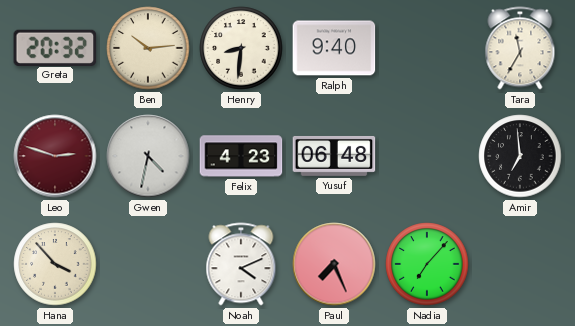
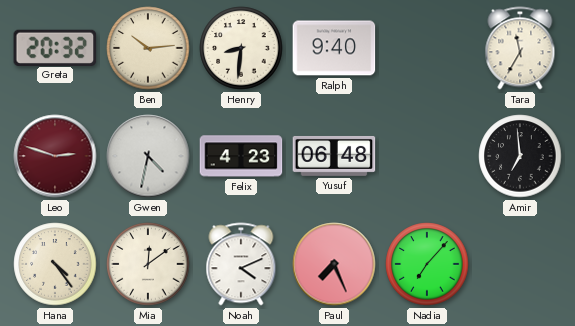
Hana: 3:53 -> 4:24
Mia: none -> 12:09
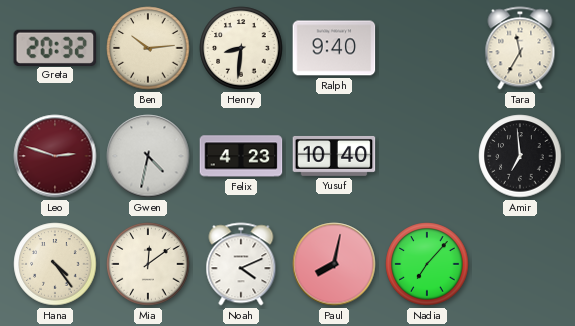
Yusuf: 06:48 -> 10:40
Paul: 7:26 -> 8:02
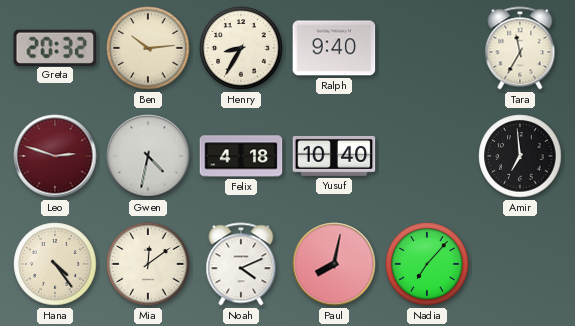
Henry: 8:31 -> 8:35
Felix: 4:23 -> 4:18
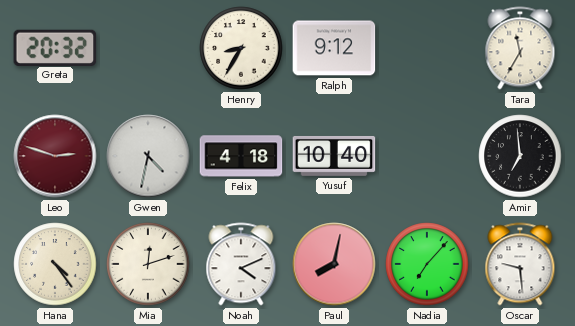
Ben: 10:14 -> none
Ralph: 9:40 -> 9:12
Mia: 12:09 -> 12:12
Oscar: none -> 9:29
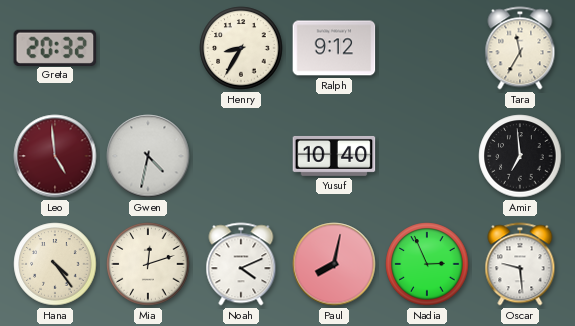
Leo: 2:48 -> 4:59
Felix: 4:18 -> none
Nadia: 7:07 -> 2:56
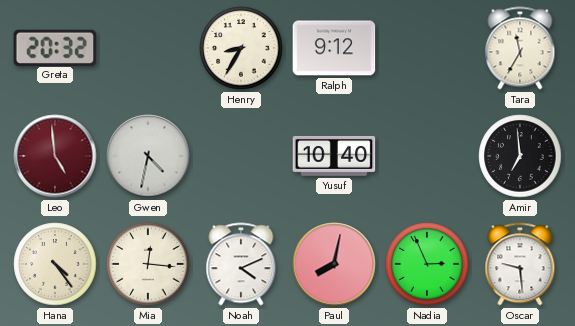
Mia: 12:12 -> 12:16
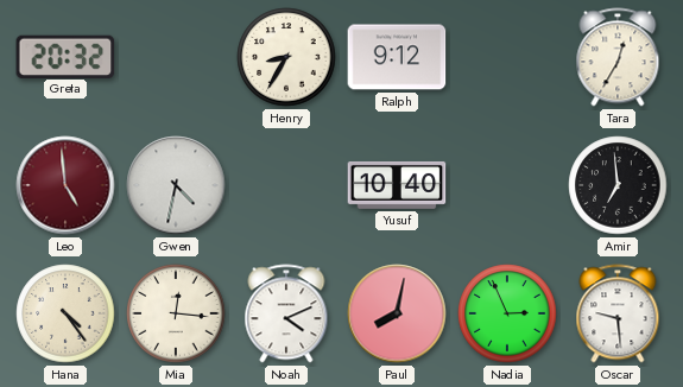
Tara: 11:35 -> 12:35
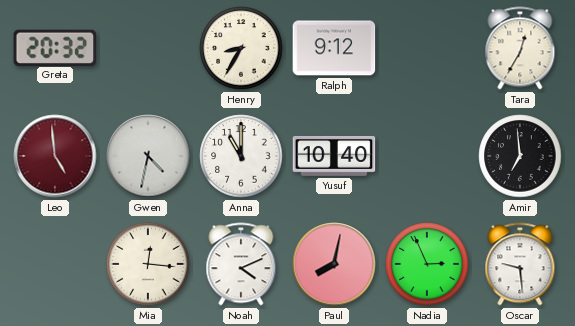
Anna: none -> 11:00
Hana: 4:24 -> none
